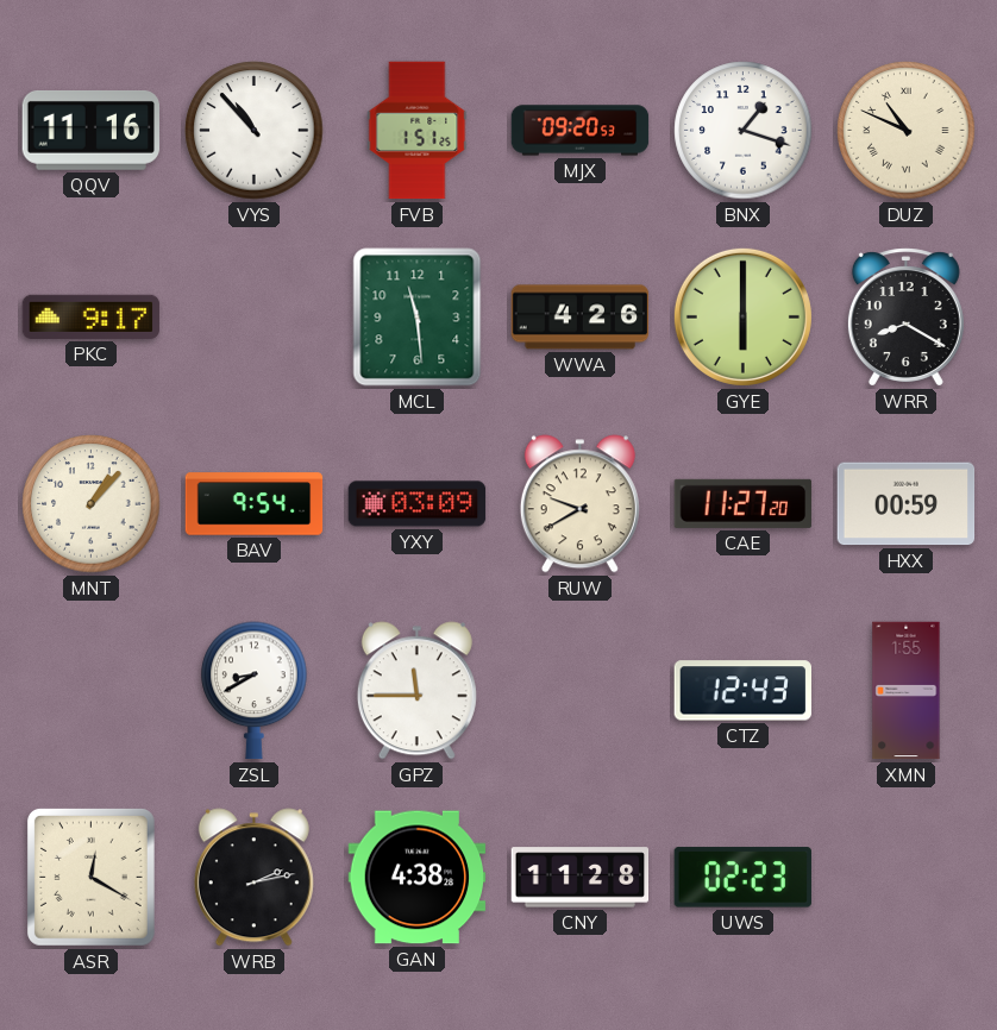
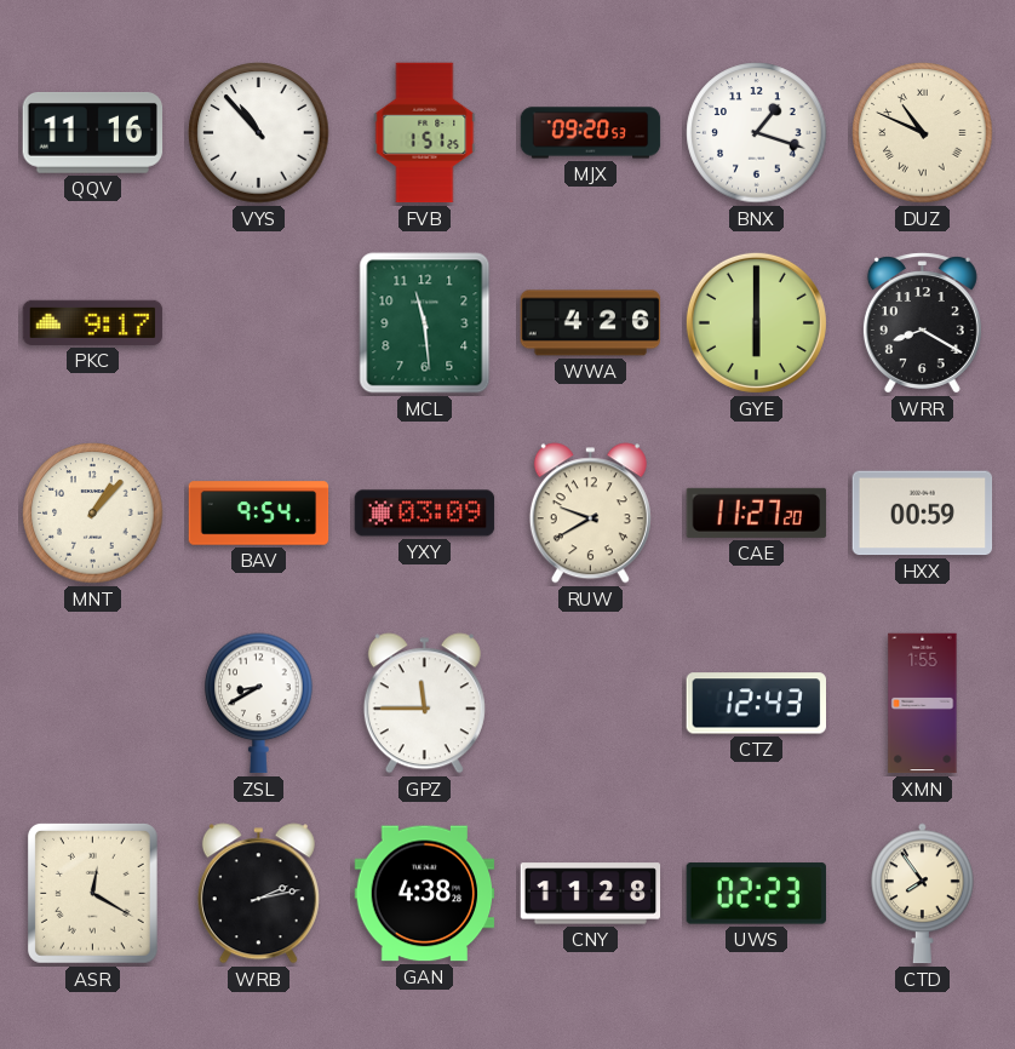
CTD: none -> 7:54
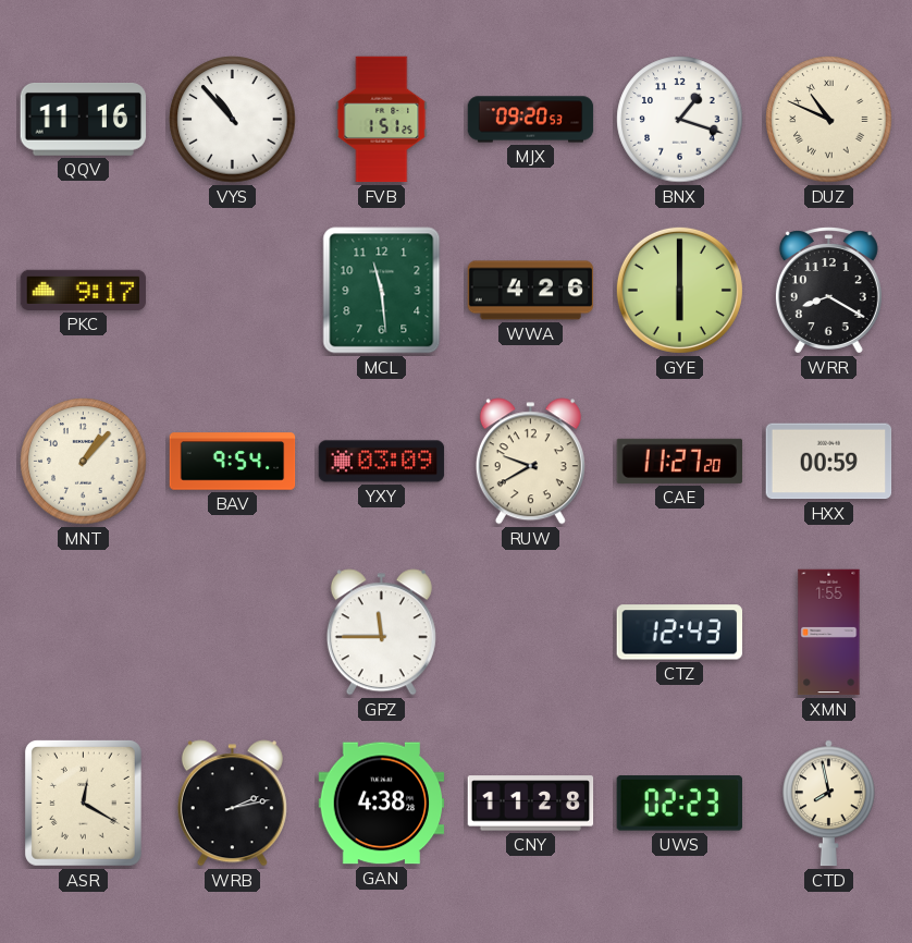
ZSL: 8:40 -> none
CTD: 7:54 -> 7:58
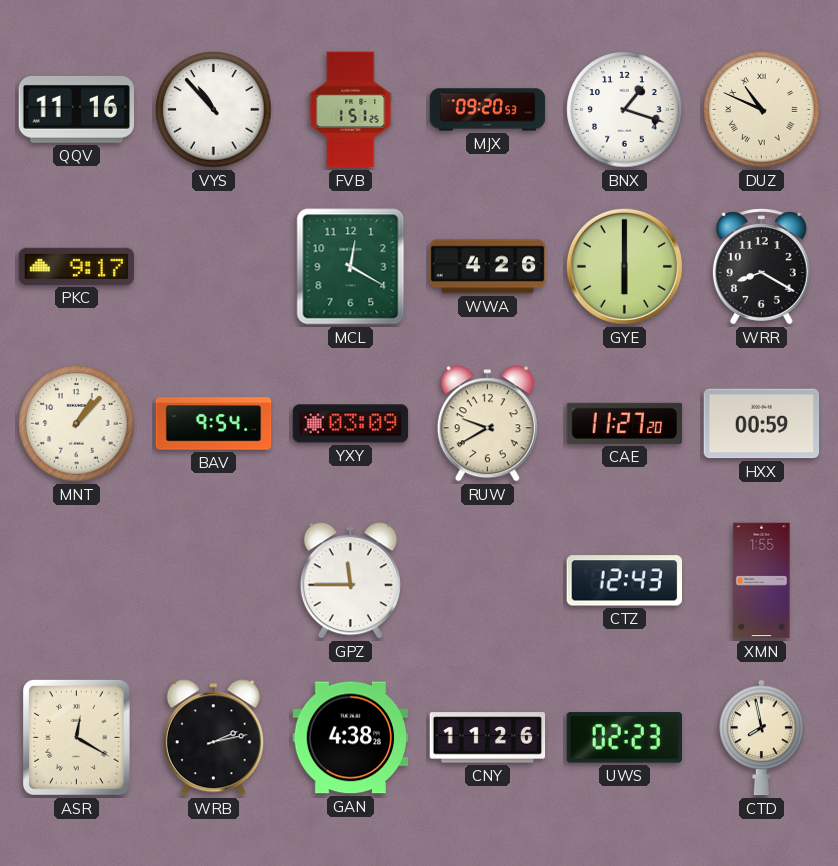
MCL: 11:29 -> 12:20
CNY: 11:28 -> 11:26
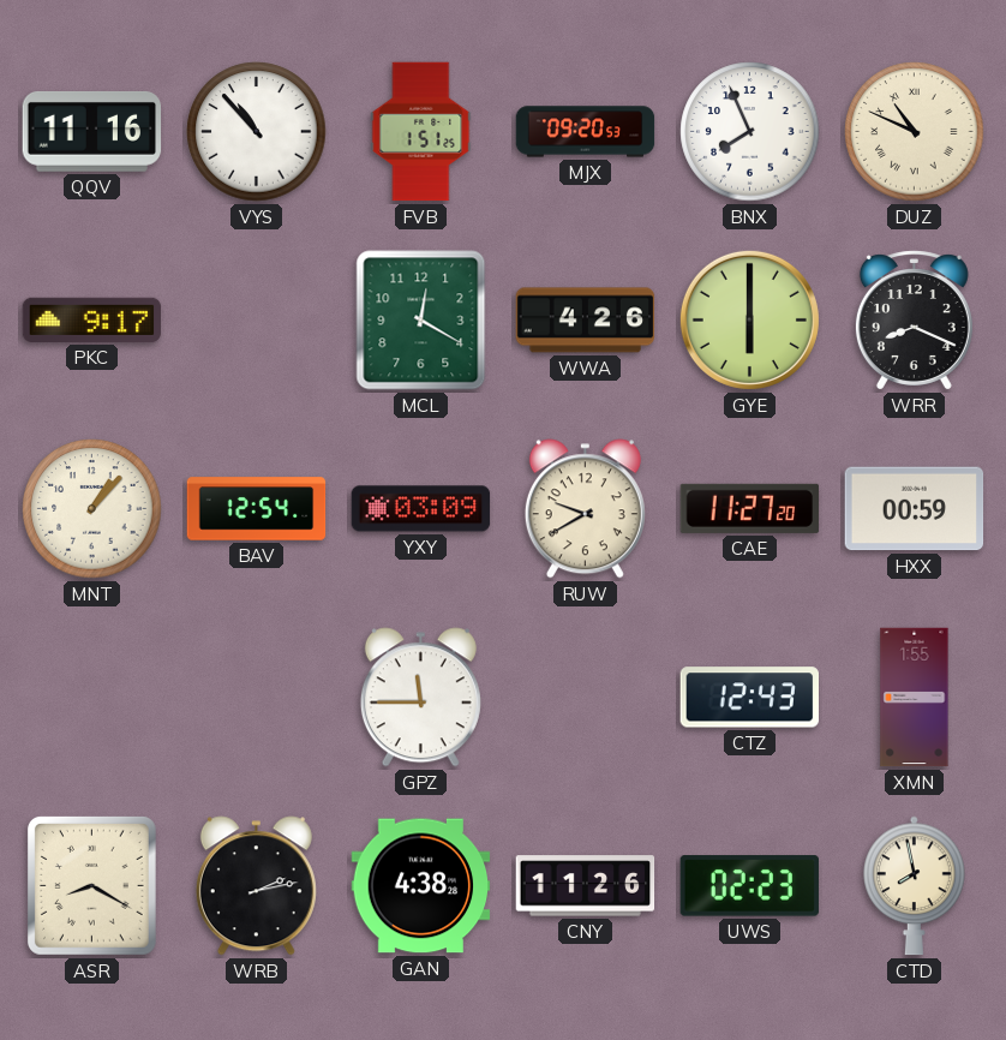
BNX: 1:18 -> 7:56
WRR: 8:20 -> 8:19
BAV: 9:54 -> 12:54
ASR: 12:20 -> 8:20
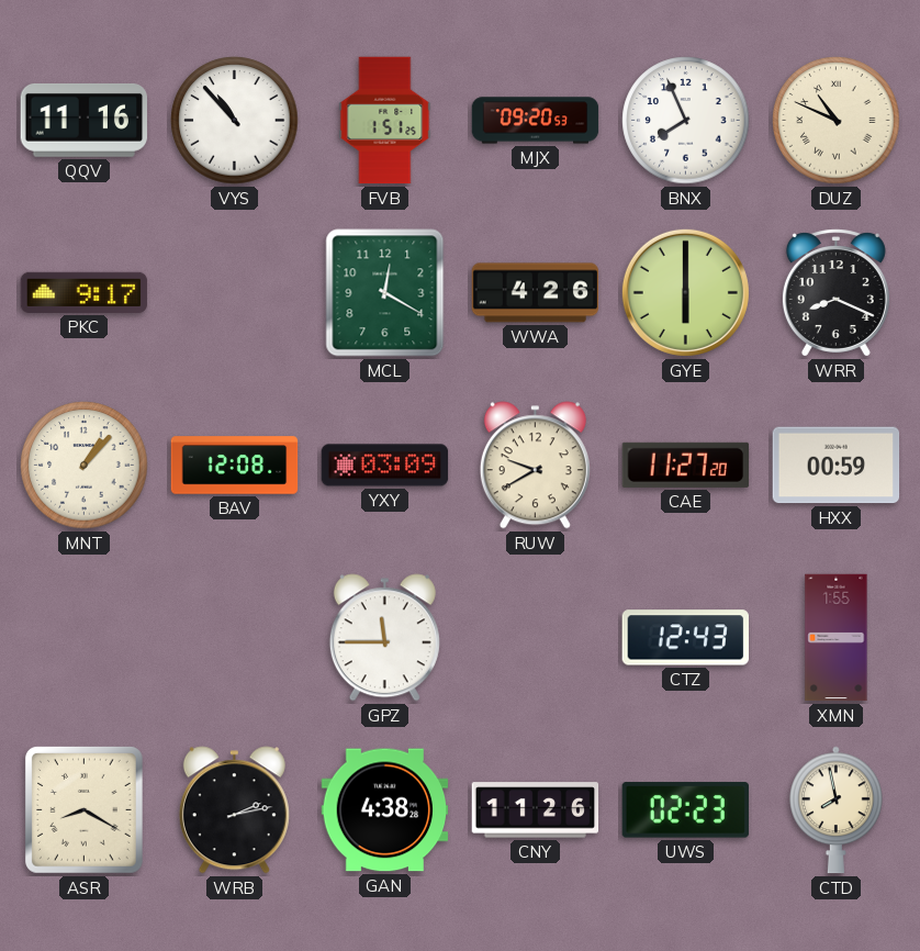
BAV: 12:54 -> 12:08
